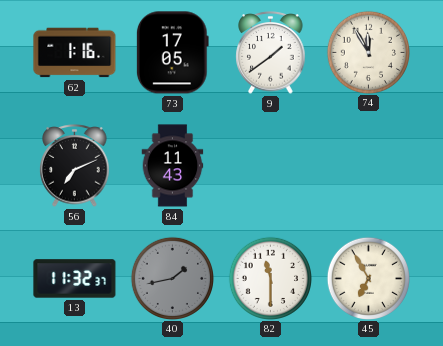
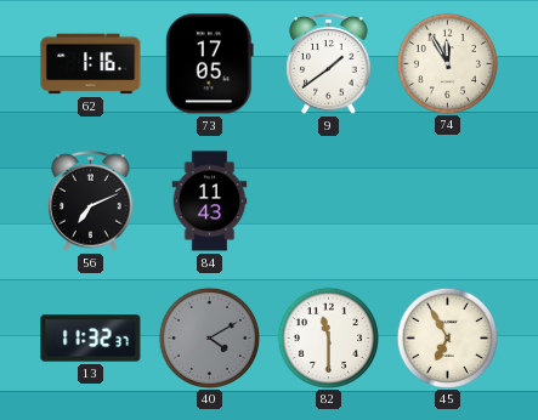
40: 1:43 -> 4:10
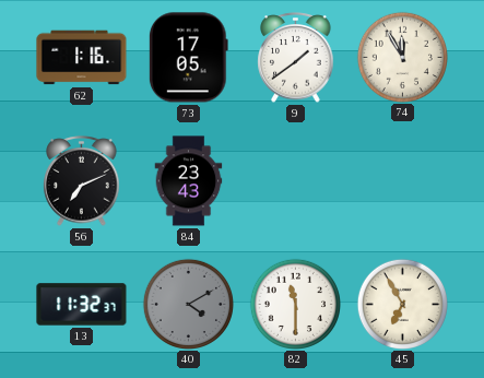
84: 11:43 -> 23:43
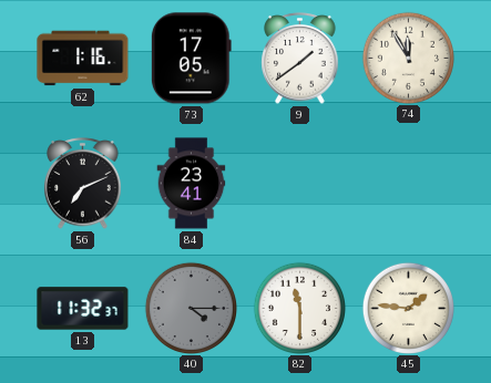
84: 23:43 -> 23:41
40: 4:10 -> 4:15
45: 6:55 -> 1:46
